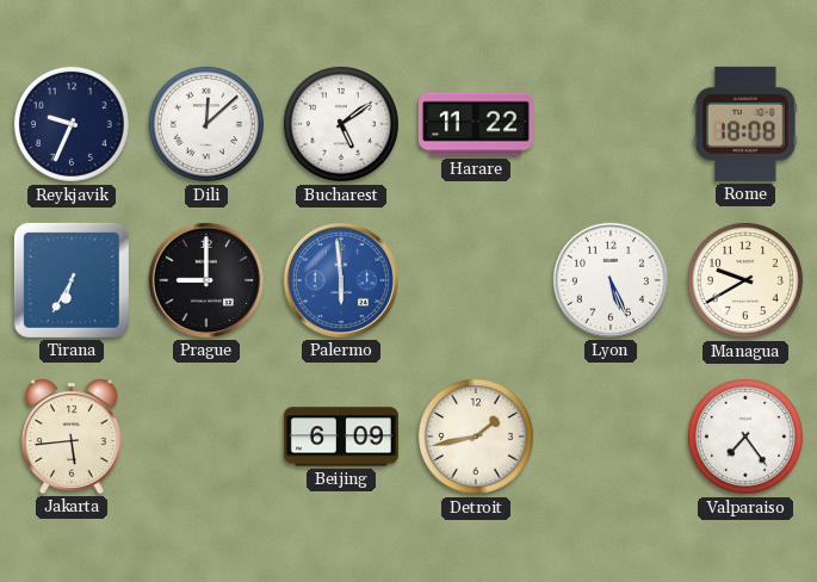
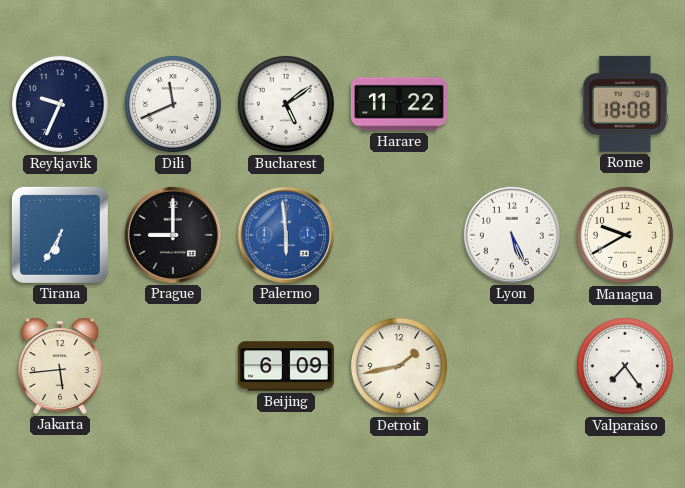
Dili: 12:08 -> 11:41
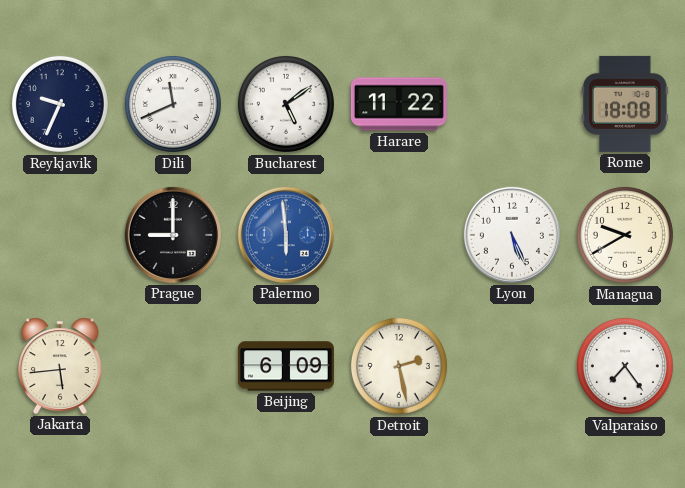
Tirana: 6:35 -> none
Detroit: 1:43 -> 2:28
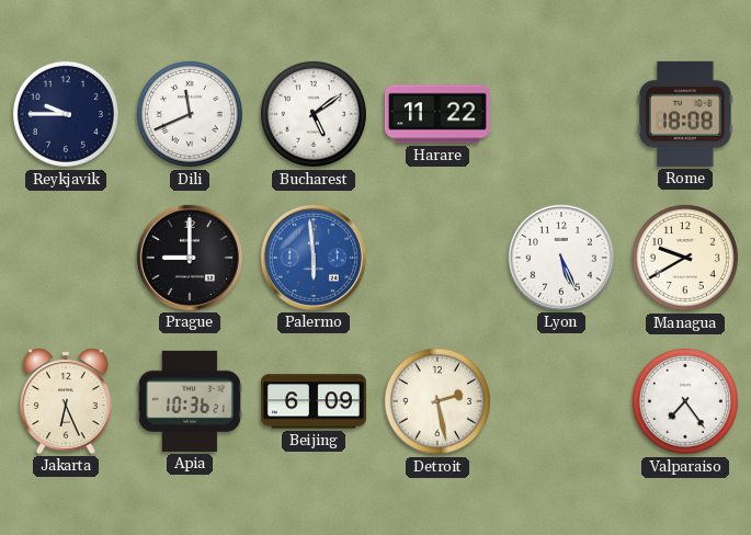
Reykjavik: 9:34 -> 9:45
Jakarta: 5:44 -> 6:26
Apia: none -> 10:36
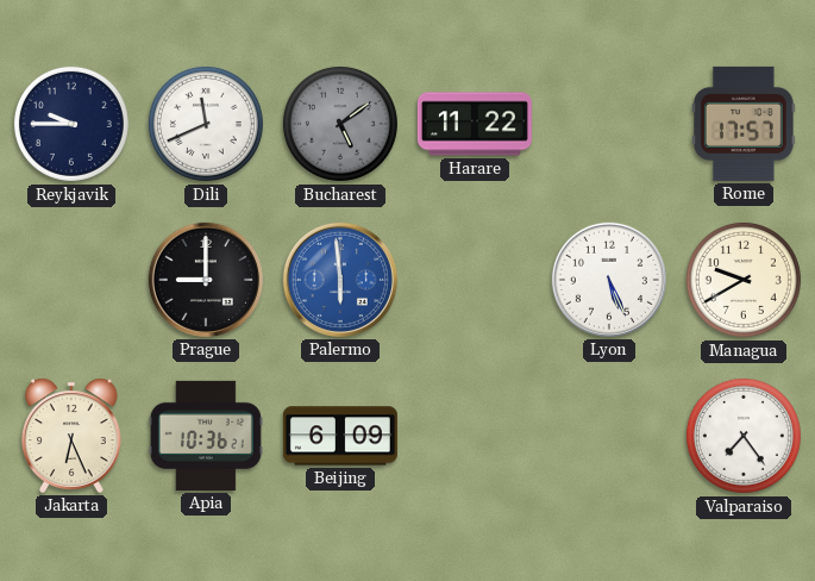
Bucharest dial: white -> grey
Rome: 18:08 -> 17:57
Detroit: 2:28 -> none
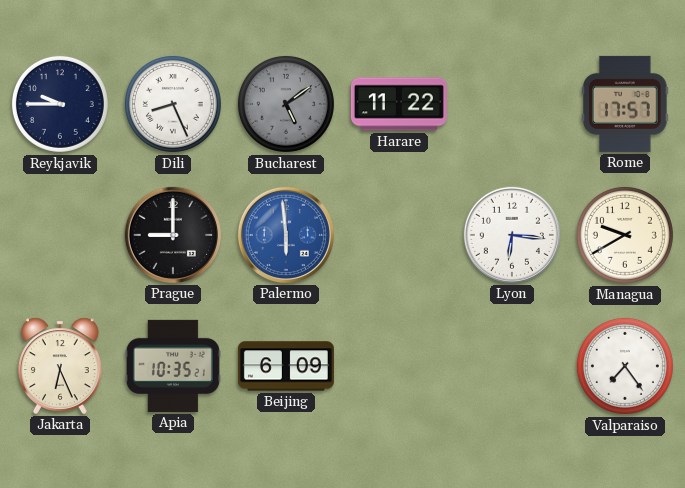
Dili: 11:41 -> 8:26
Lyon: 5:26 -> 6:16
Apia: 10:36 -> 10:35
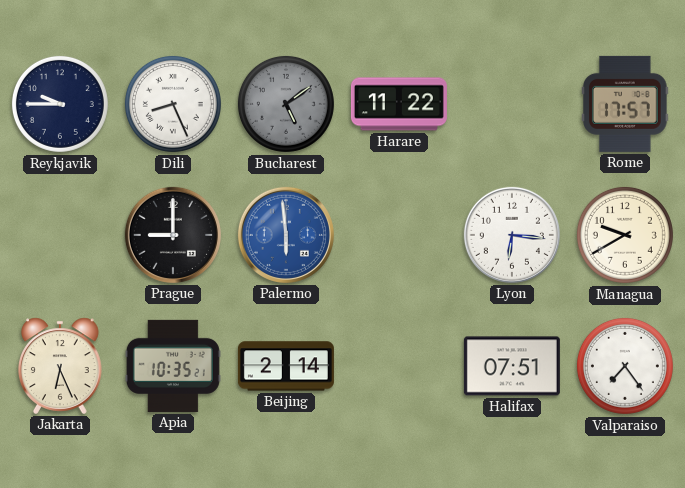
Beijing: 6:09 -> 2:14
Halifax: none -> 07:51
